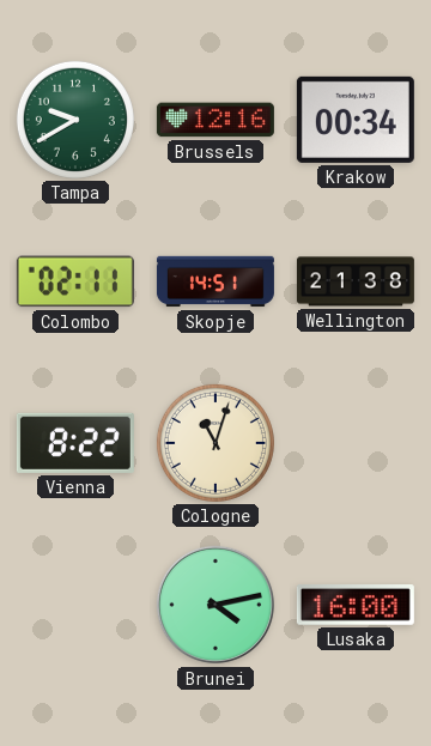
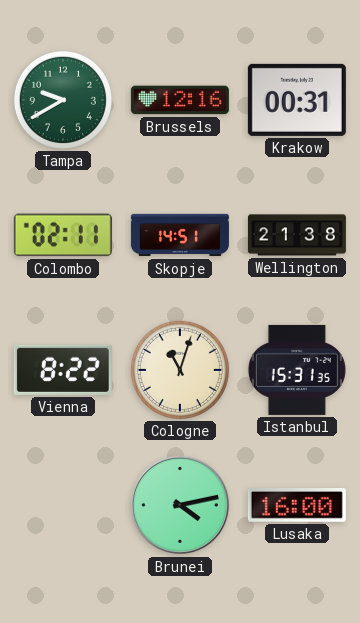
Krakow: 00:34 -> 00:31
Istanbul: none -> 15:31
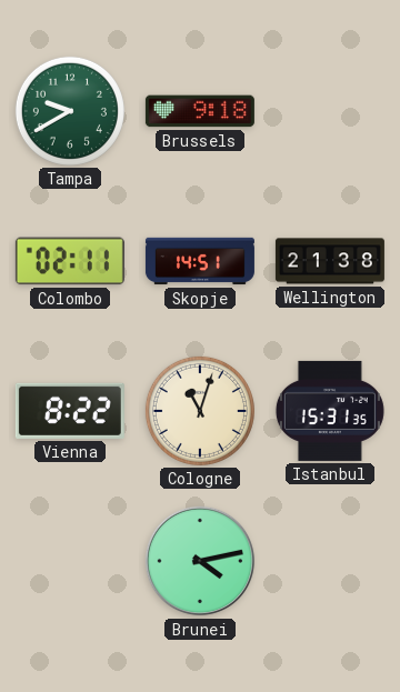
Brussels: 12:16 -> 9:18
Krakow: 00:31 -> none
Lusaka: 16:00 -> none
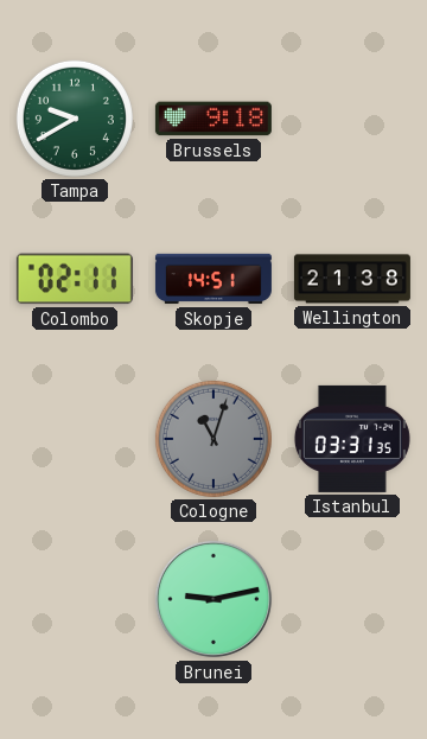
Vienna: 8:22 -> none
Cologne dial: cream -> grey
Istanbul: 15:31 -> 03:31
Brunei: 4:13 -> 9:13
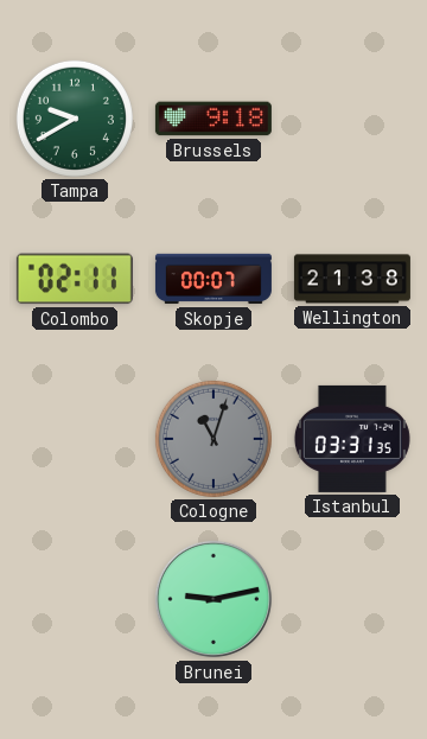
Skopje: 14:51 -> 00:07
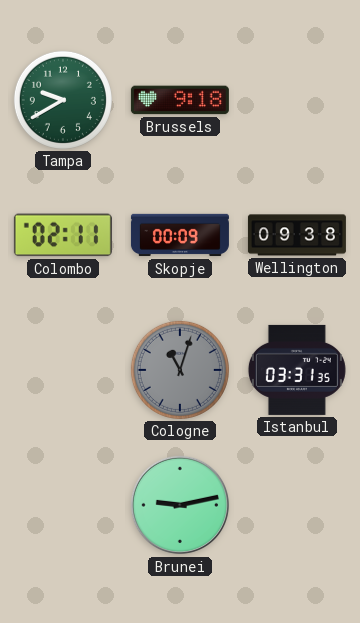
Skopje: 00:07 -> 00:09
Wellington: 21:38 -> 09:38
